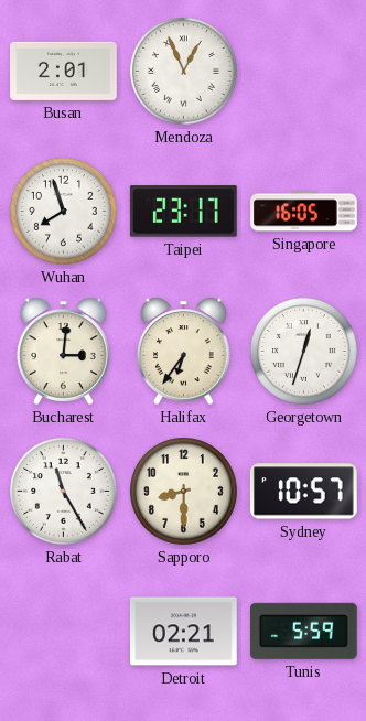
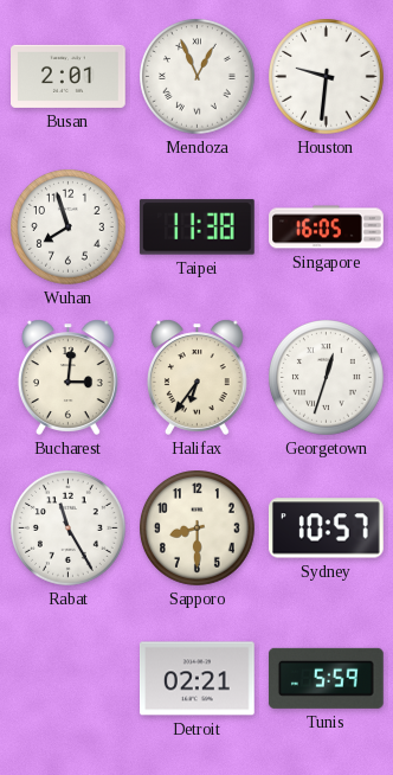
Houston: none -> 9:31
Taipei: 23:17 -> 11:38
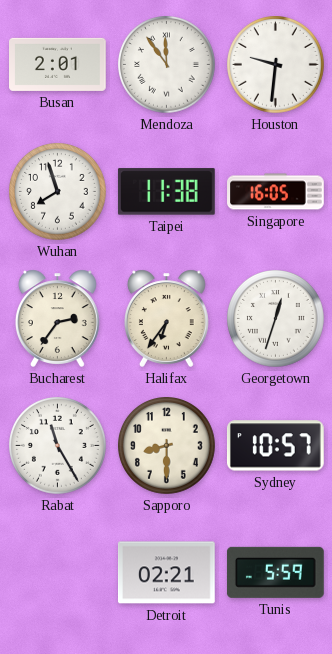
Mendoza: 12:56 -> 11:54
Bucharest: 3:01 -> 2:36
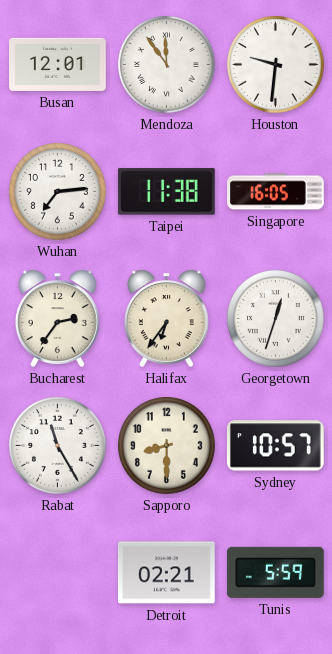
Busan: 2:01 -> 12:01
Wuhan: 7:57 -> 7:14
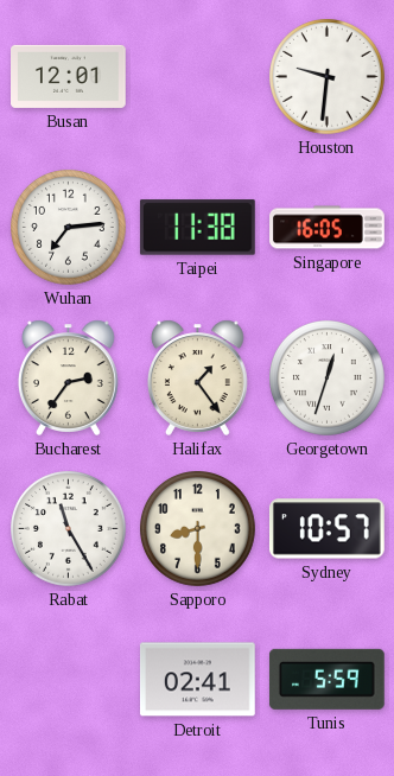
Mendoza: 11:54 -> none
Halifax: 6:36 -> 1:24
Detroit: 02:21 -> 02:41
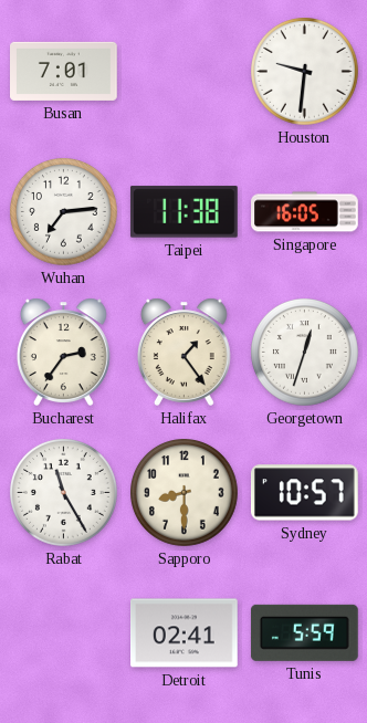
Busan: 12:01 -> 7:01
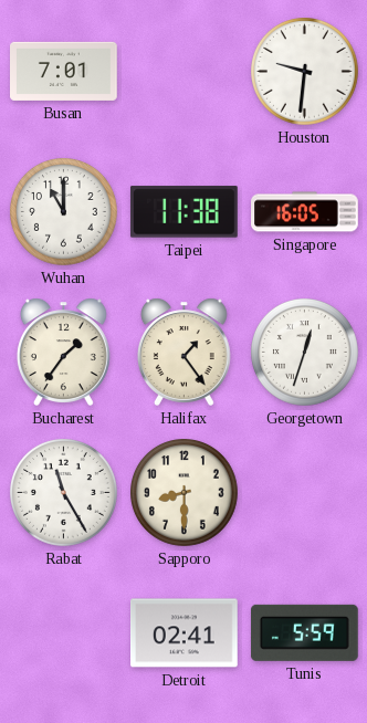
Wuhan: 7:14 -> 11:00
Bucharest: 2:36 -> 1:36
Sydney: 10:57 -> none
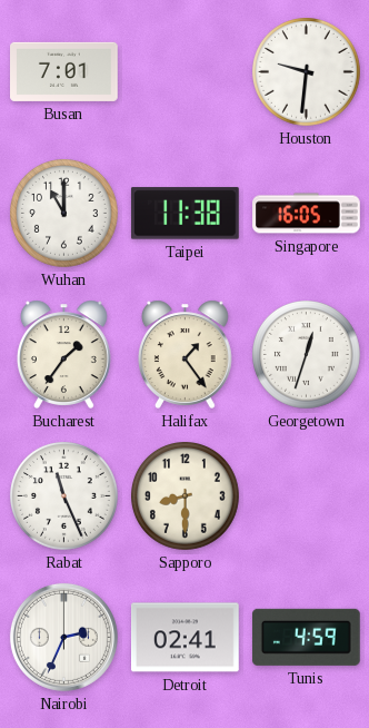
Rabat: 11:25 -> 11:26
Nairobi: none -> 2:34
Tunis: 5:59 -> 4:59
